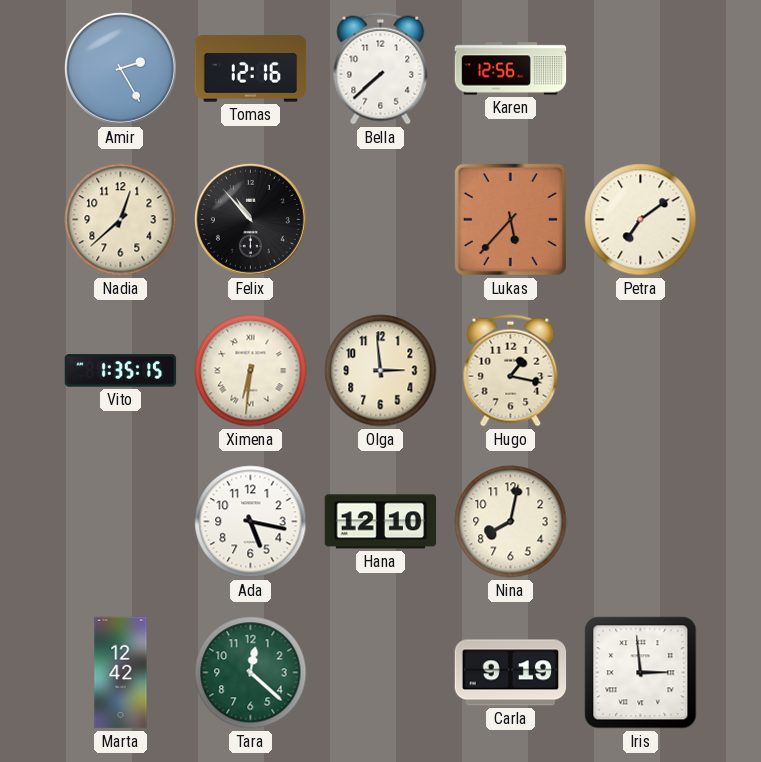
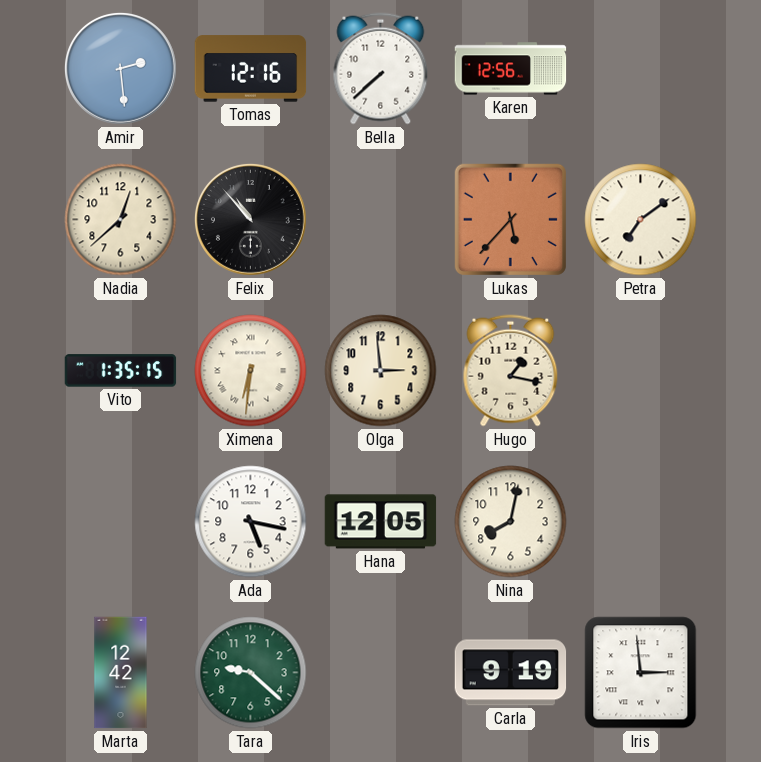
Amir: 2:25 -> 2:29
Hana: 12:10 -> 12:05
Tara: 12:22 -> 9:22
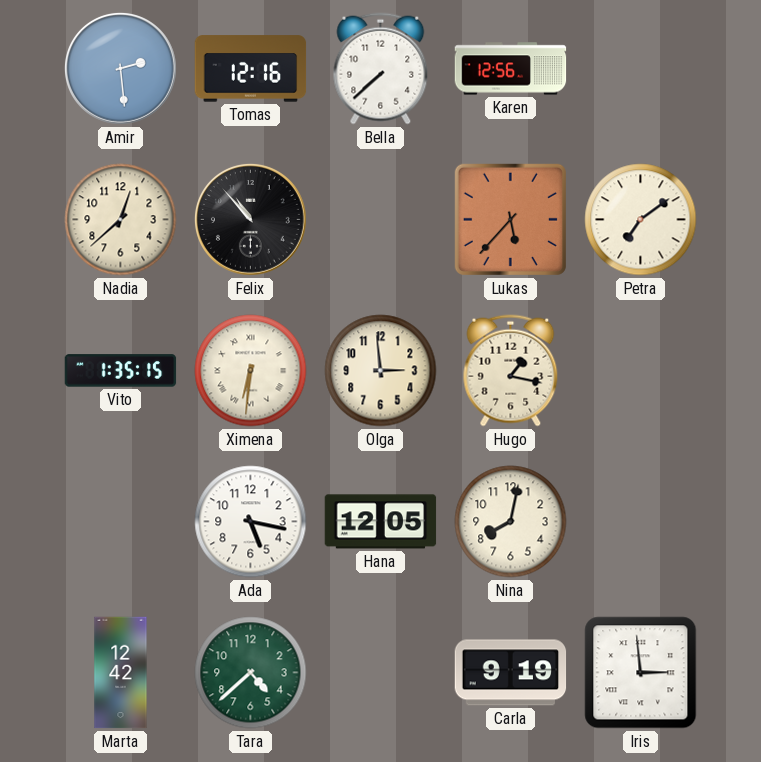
Tara: 9:22 -> 4:38
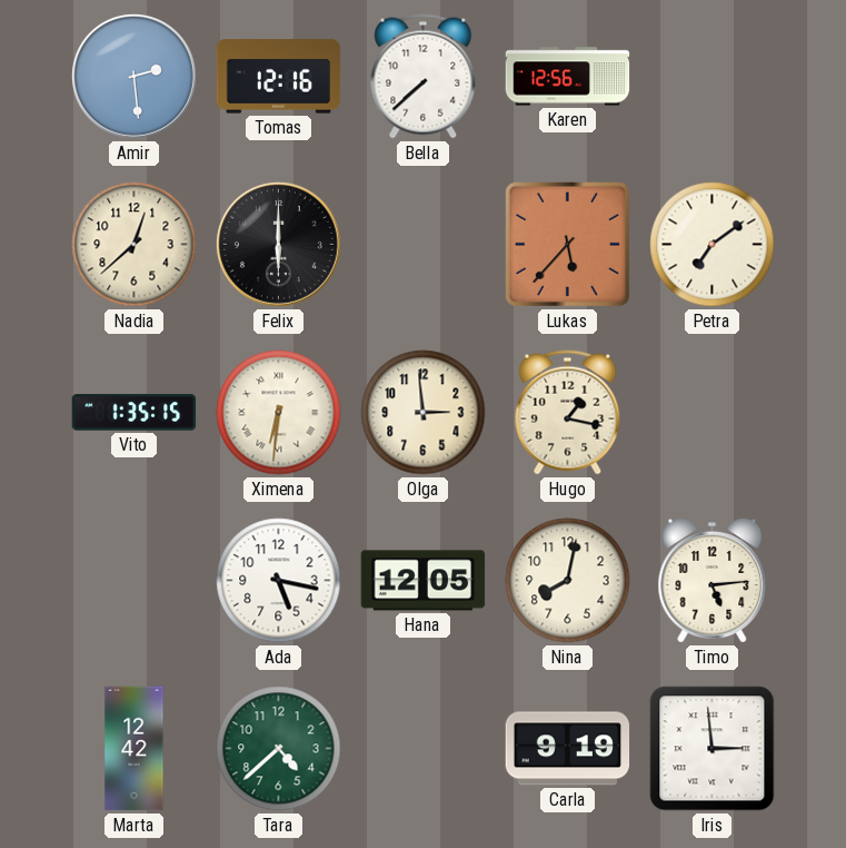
Felix: 10:53 -> 6:00
Timo: none -> 5:14
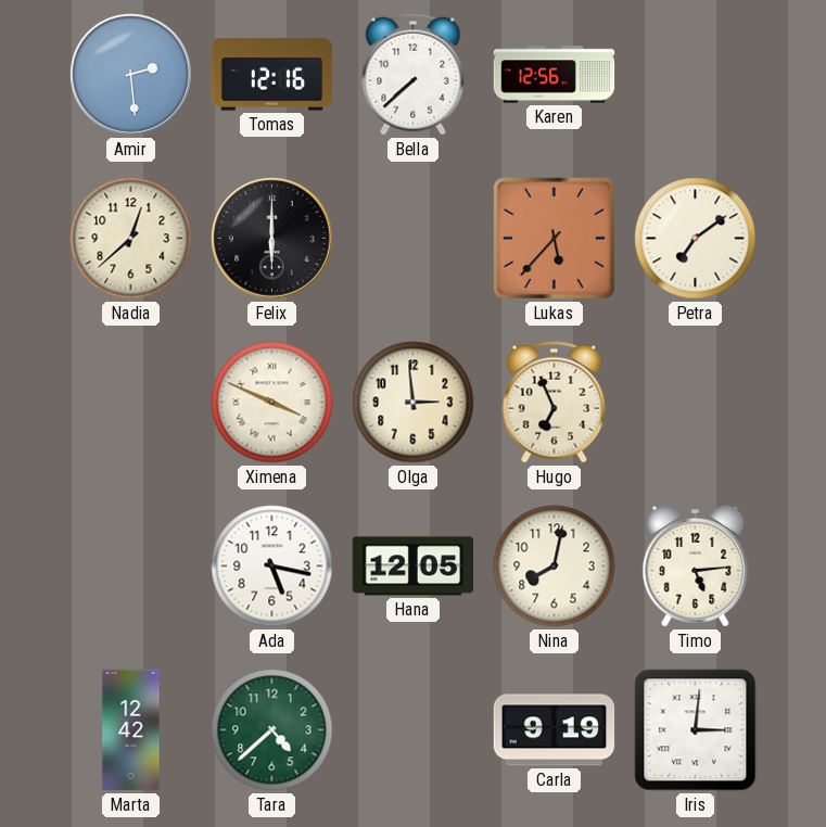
Vito: 1:35 -> none
Ximena: 6:31 -> 3:49
Hugo: 1:17 -> 6:56
Iris: 2:59 -> 3:01
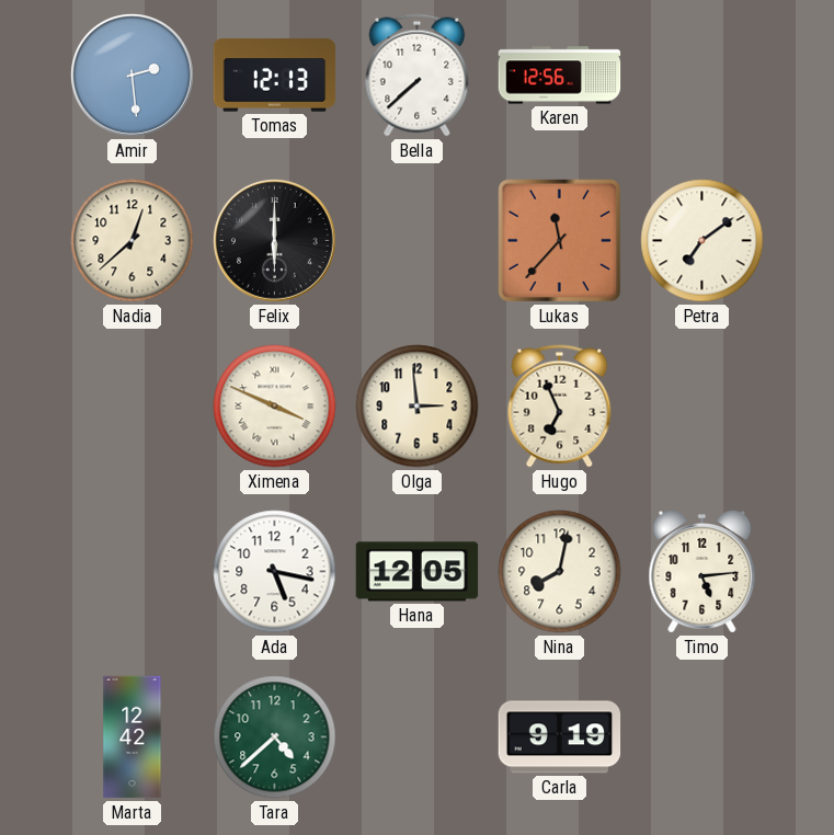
Tomas: 12:16 -> 12:13
Lukas: 5:37 -> 11:37
Iris: 3:01 -> none
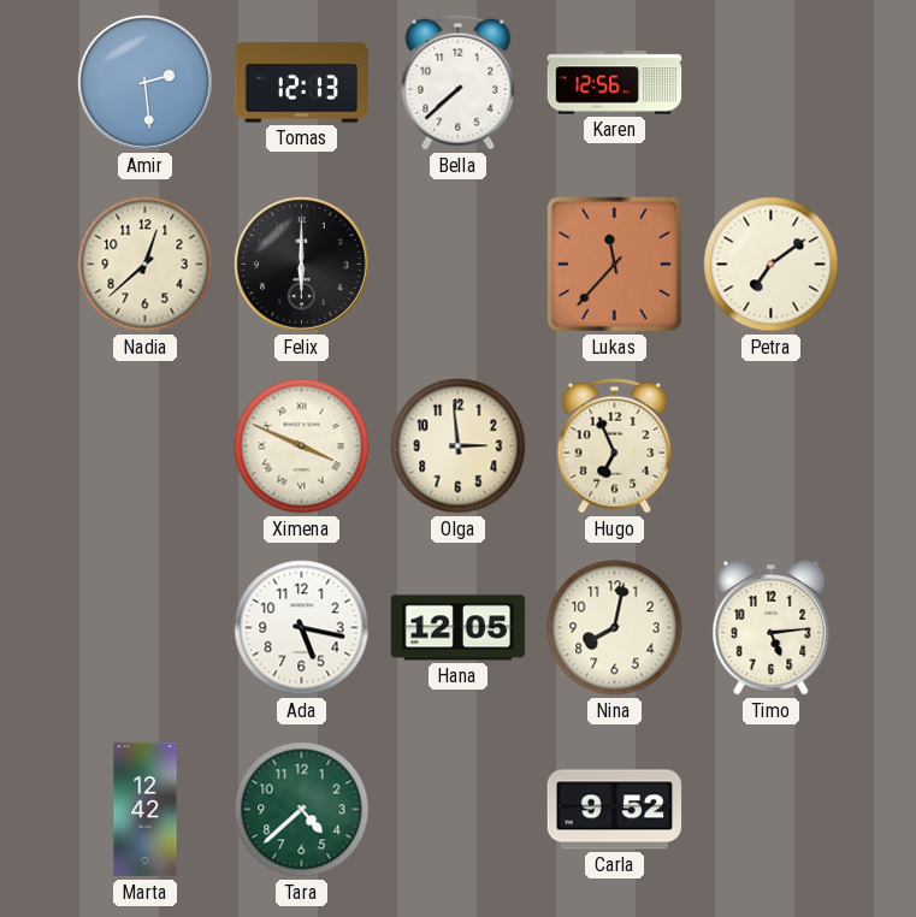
Carla: 9:19 -> 9:52
